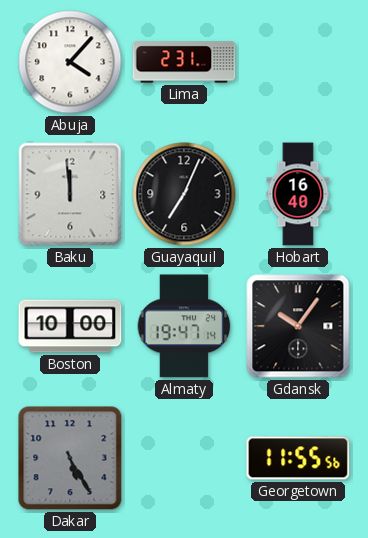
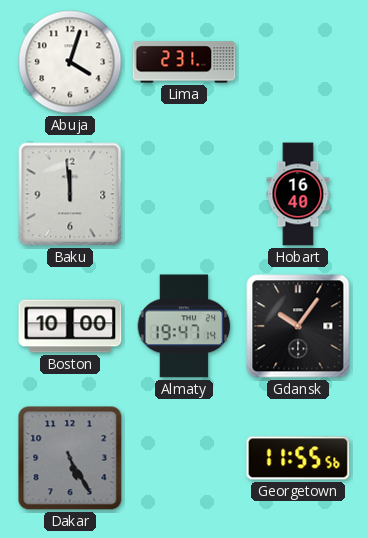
Abuja: 4:07 -> 4:03
Guayaquil: 7:04 -> none
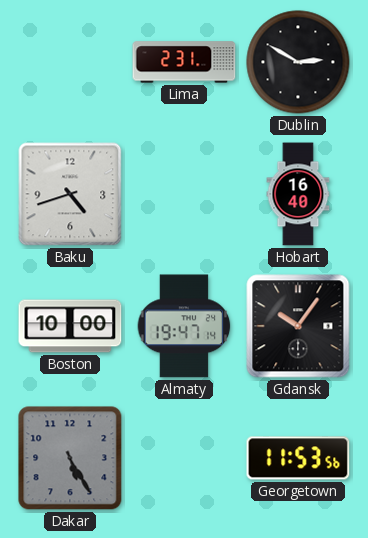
Abuja: 4:03 -> none
Dublin: none -> 2:50
Baku: 11:59 -> 4:42
Georgetown: 11:55 -> 11:53
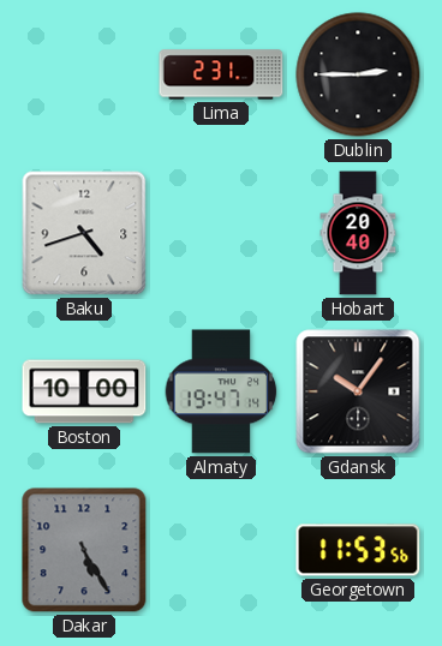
Dublin: 2:50 -> 2:45
Hobart: 16:40 -> 20:40
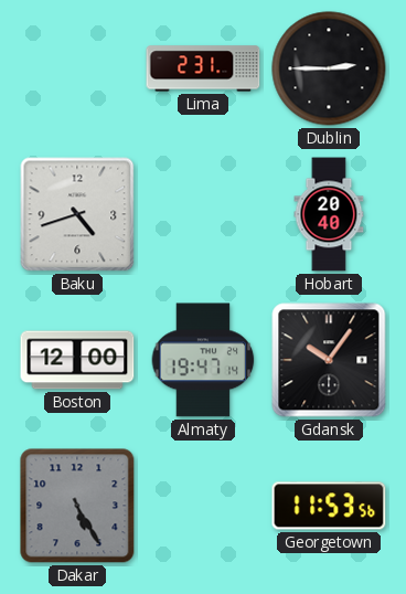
Boston: 10:00 -> 12:00
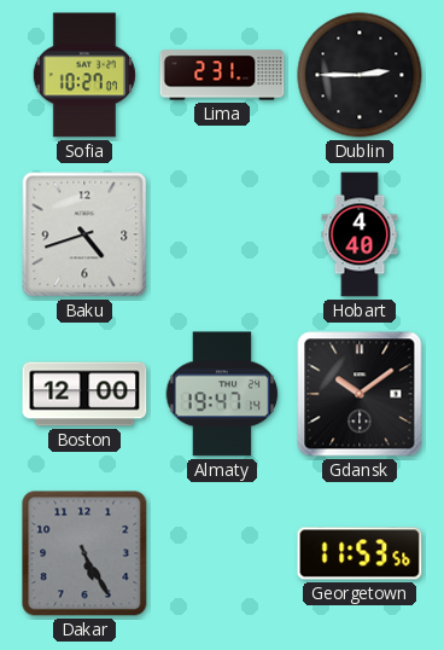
Sofia: none -> 10:27
Hobart: 20:40 -> 4:40
Gdansk: 10:06 -> 10:09
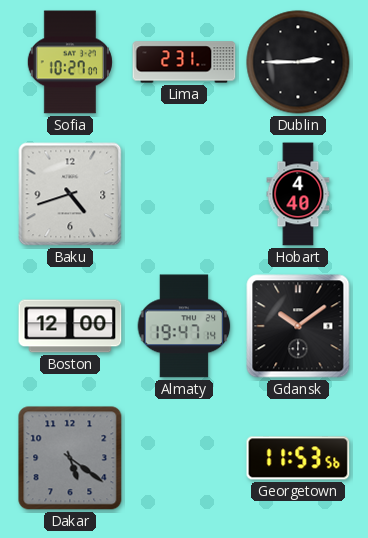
Dakar: 5:25 -> 5:21
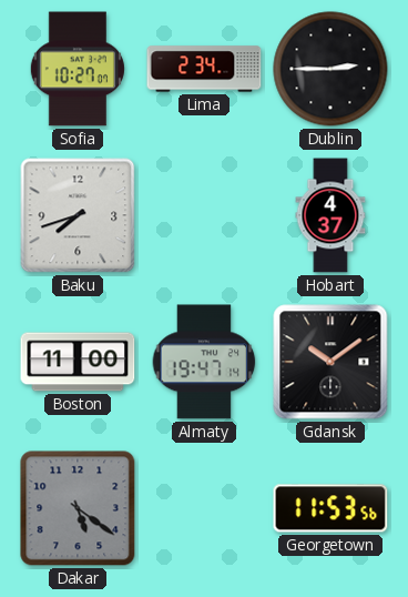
Lima: 2:31 -> 2:34
Baku: 4:42 -> 7:42
Hobart: 4:40 -> 4:37
Boston: 12:00 -> 11:00
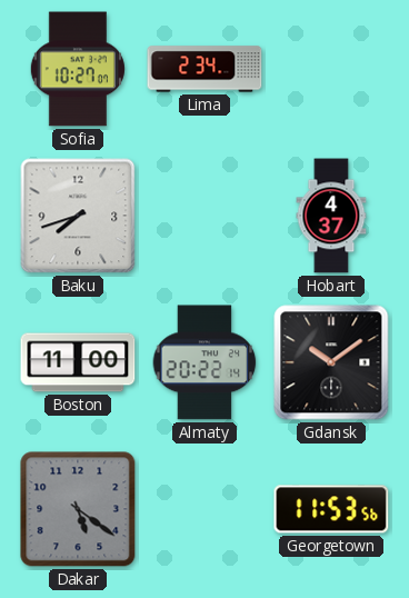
Dublin: 2:45 -> none
Almaty: 19:47 -> 20:22
